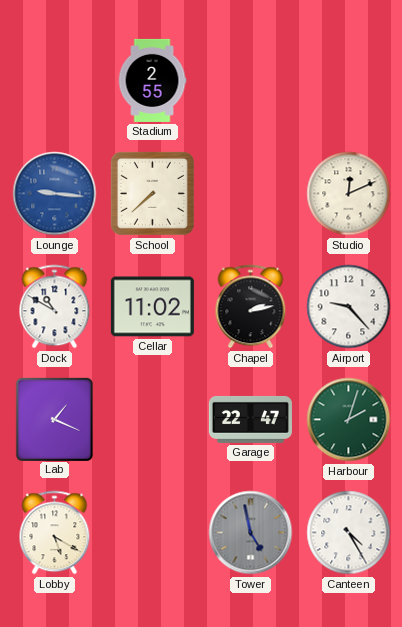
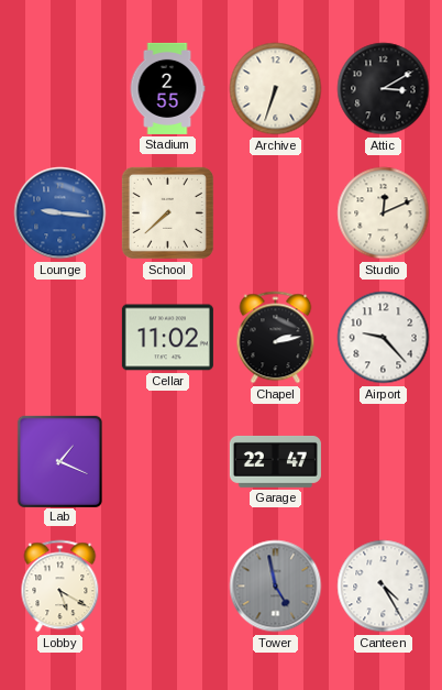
Archive: none -> 6:33
Attic: none -> 3:10
Dock: 10:50 -> none
Harbour: 2:03 -> none
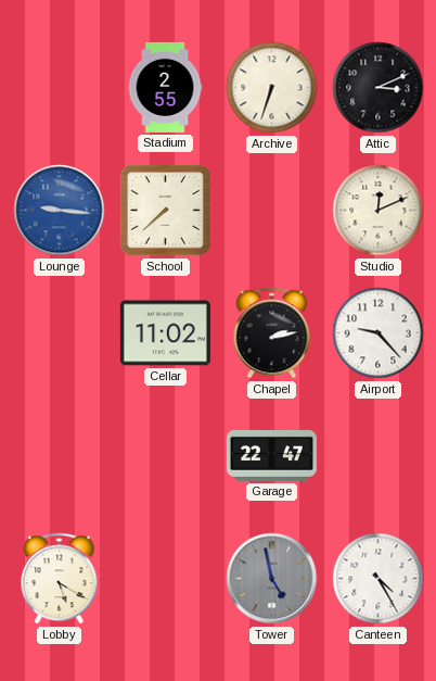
Attic: 3:10 -> 3:11
Lab: 1:19 -> none
